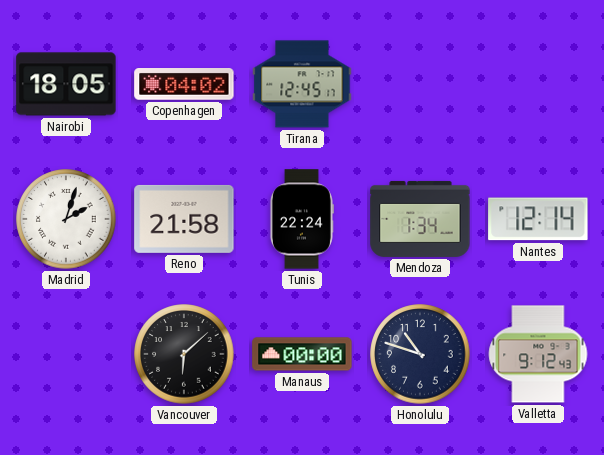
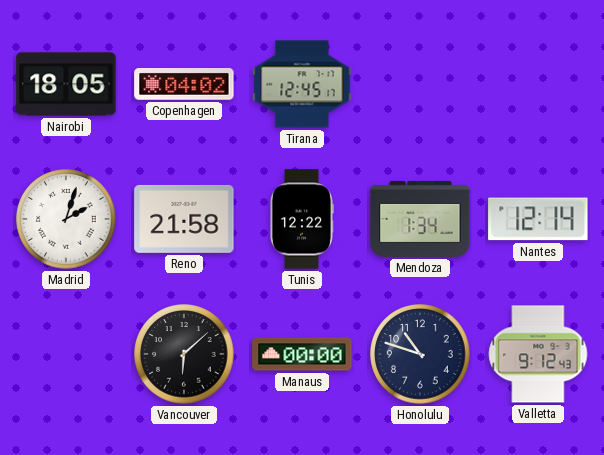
Tunis: 22:24 -> 12:22
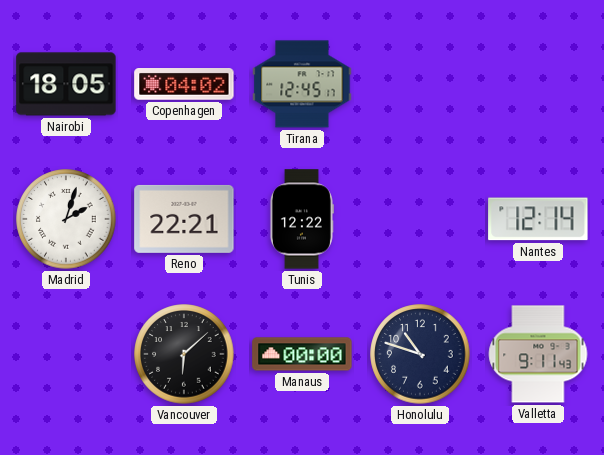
Reno: 21:58 -> 22:21
Mendoza: 1:34 -> none
Valletta: 9:12 -> 9:11
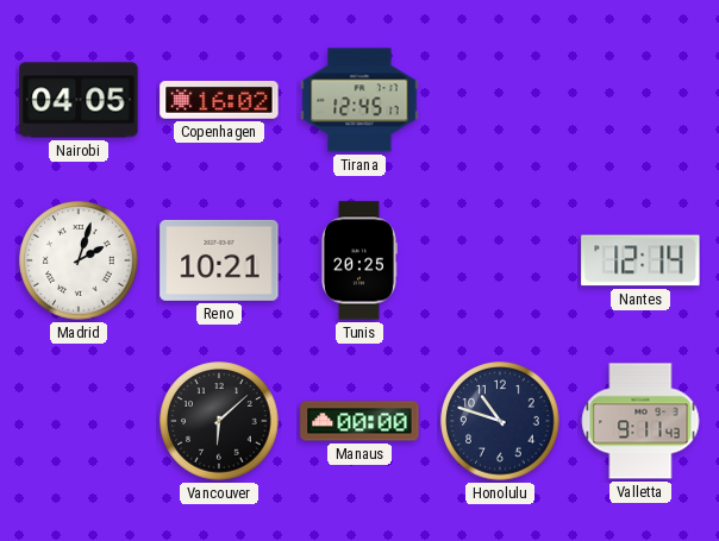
Nairobi: 18:05 -> 04:05
Copenhagen: 04:02 -> 16:02
Reno: 22:21 -> 10:21
Tunis: 12:22 -> 20:25
